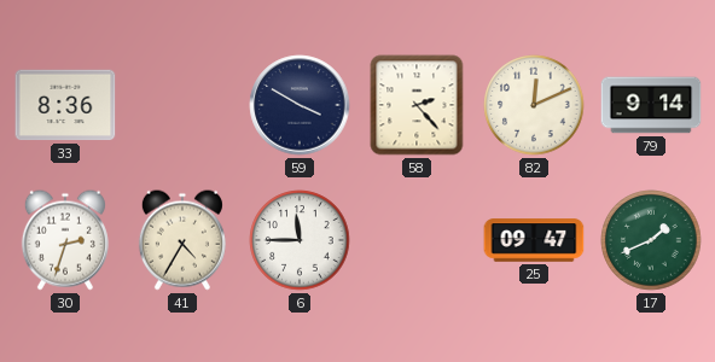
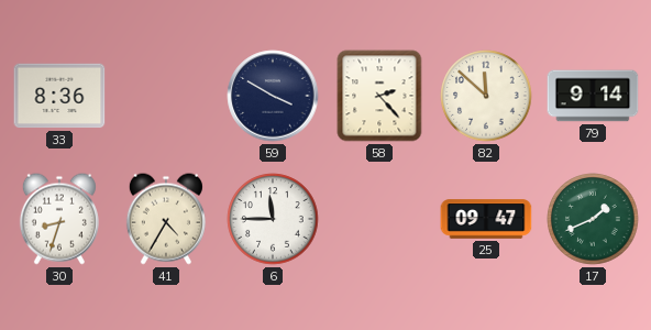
82: 12:11 -> 11:52
30: 2:33 -> 8:33
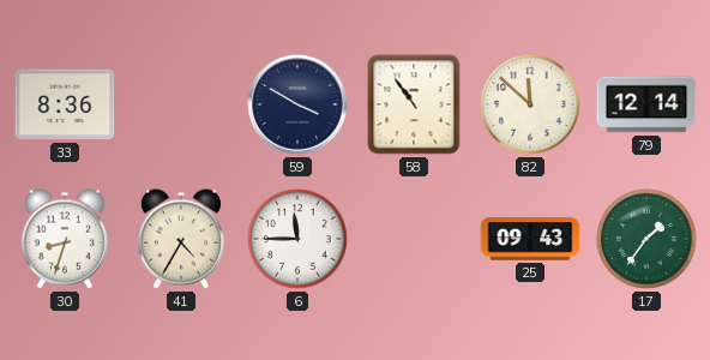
58: 2:23 -> 10:54
79: 9:14 -> 12:14
25: 09:47 -> 09:43
17: 1:41 -> 1:36
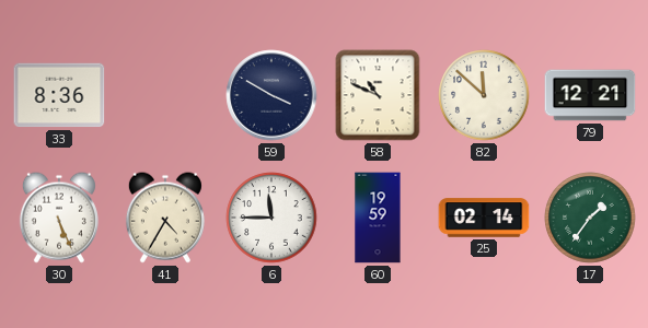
58: 10:54 -> 10:49
79: 12:14 -> 12:21
30: 8:33 -> 5:26
60: none -> 19:59
25: 09:43 -> 02:14
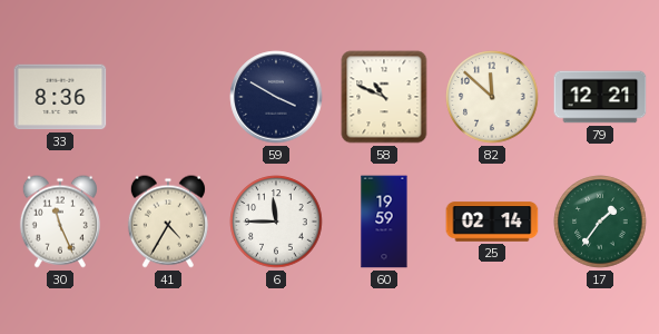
30: 5:26 -> 11:26
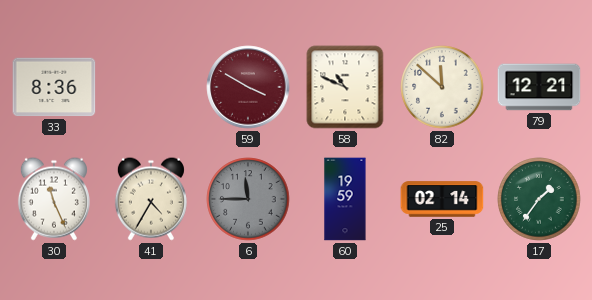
59 dial: navy -> burgundy
6 dial: white -> grey
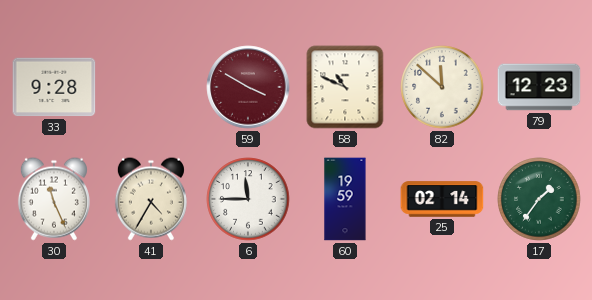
33: 8:36 -> 9:28
79: 12:21 -> 12:23
6 dial: grey -> white
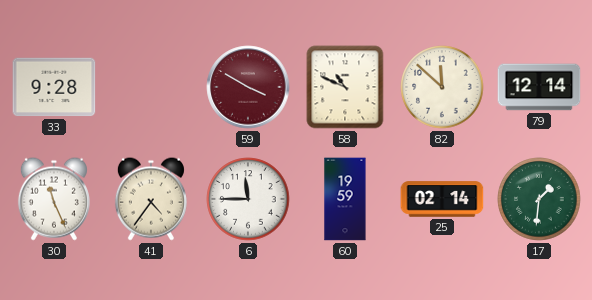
79: 12:23 -> 12:14
41: 4:35 -> 4:36
17: 1:36 -> 1:31
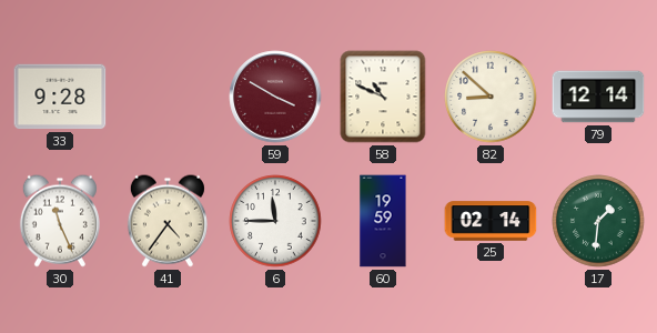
82: 11:52 -> 8:52
